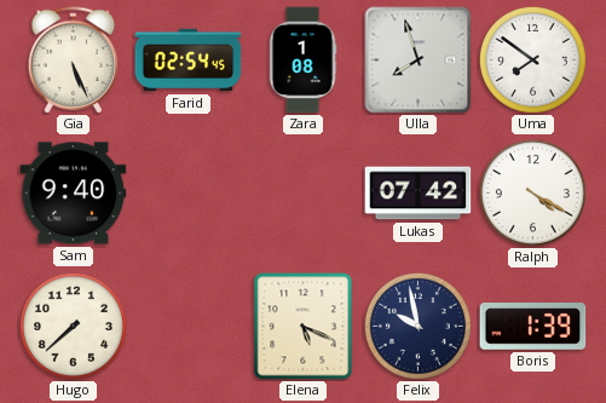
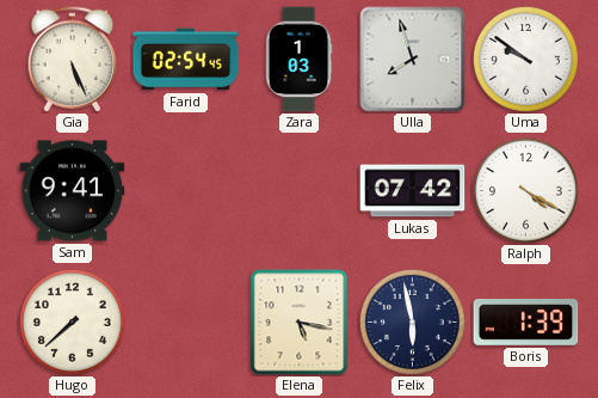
Zara: 1:08 -> 1:03
Uma: 7:51 -> 9:51
Sam: 9:40 -> 9:41
Elena: 5:19 -> 5:17
Felix: 9:58 -> 5:58
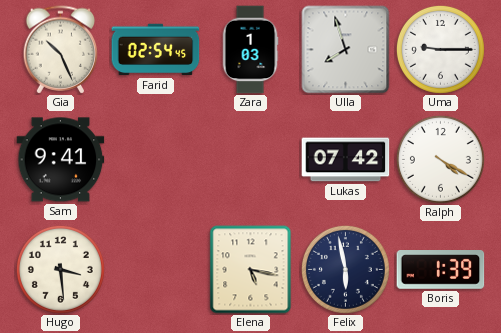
Gia: 5:26 -> 10:26
Uma: 9:51 -> 9:15
Hugo: 7:38 -> 3:29
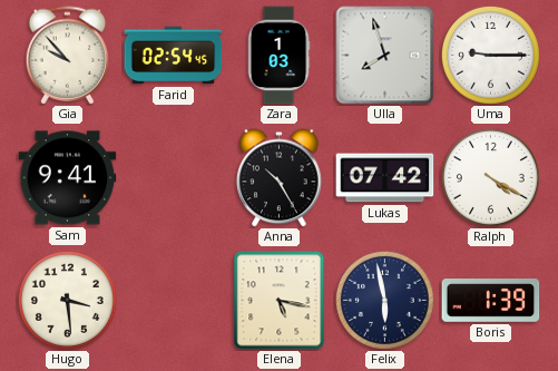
Gia: 10:26 -> 9:53
Anna: none -> 10:25
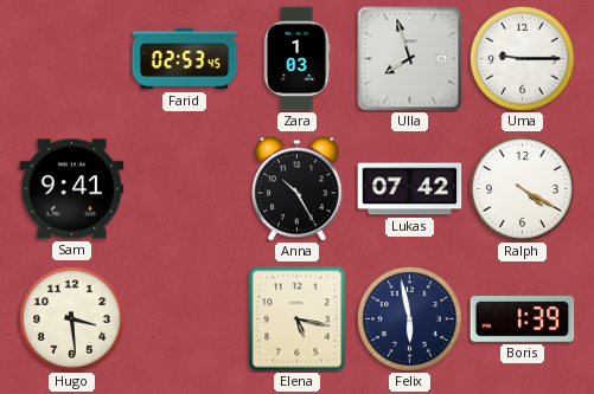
Gia: 9:53 -> none
Farid: 02:54 -> 02:53
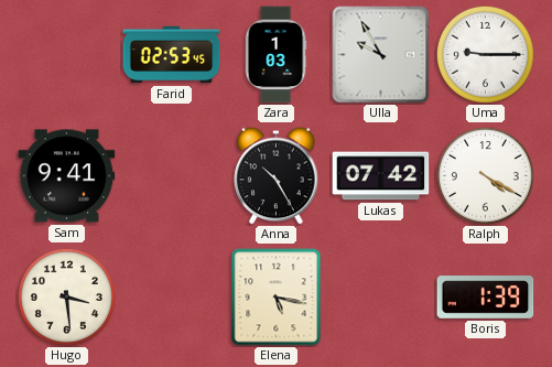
Ulla: 7:57 -> 9:55
Felix: 5:58 -> none
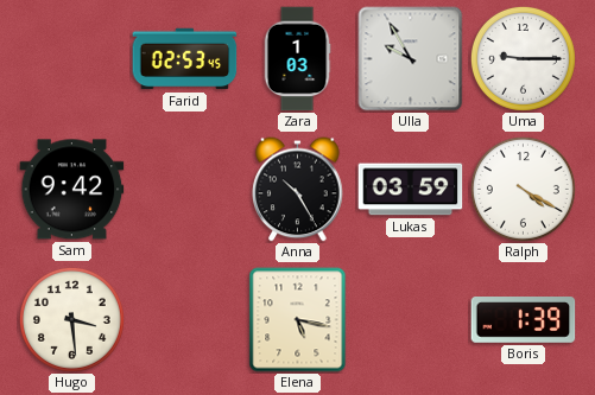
Sam: 9:41 -> 9:42
Lukas: 07:42 -> 03:59
